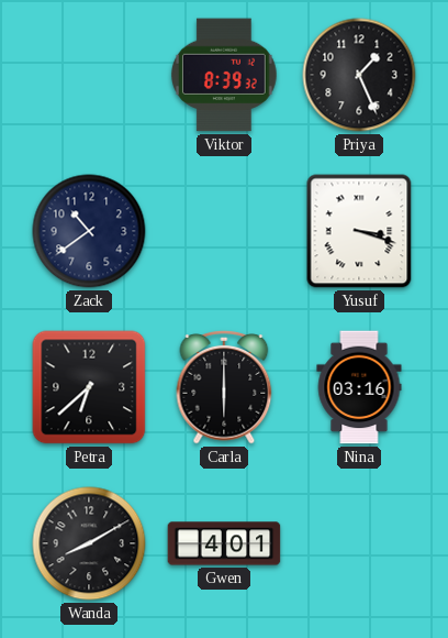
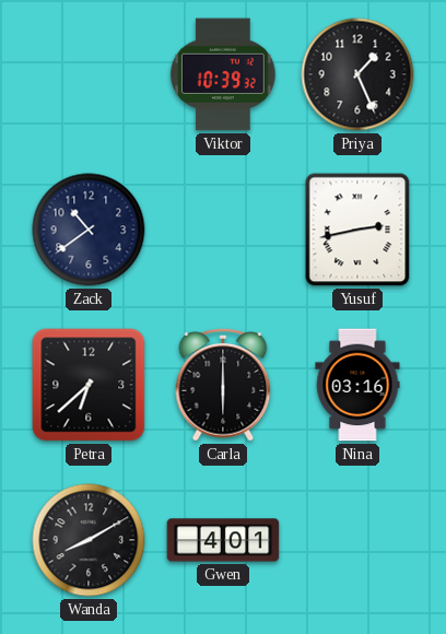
Viktor: 8:39 -> 10:39
Yusuf: 3:18 -> 2:43
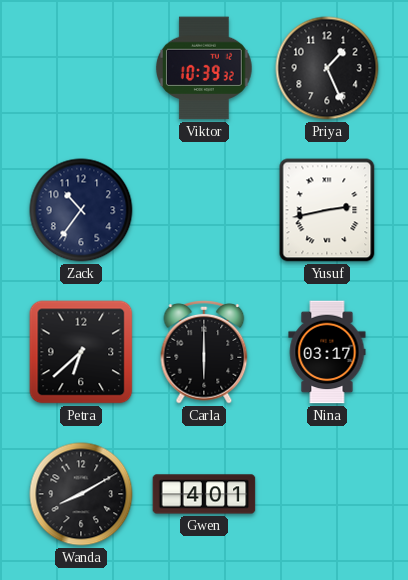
Zack: 10:39 -> 10:36
Nina: 03:16 -> 03:17
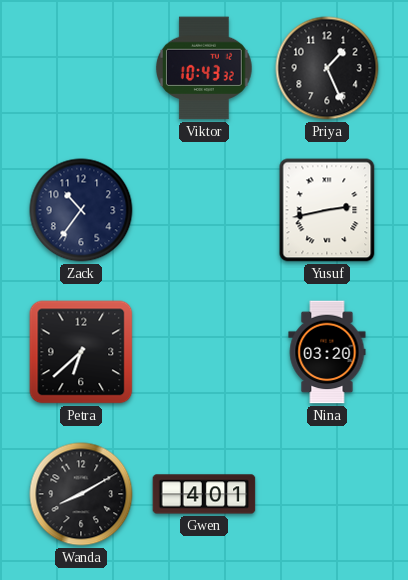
Viktor: 10:39 -> 10:43
Carla: 6:00 -> none
Nina: 03:17 -> 03:20
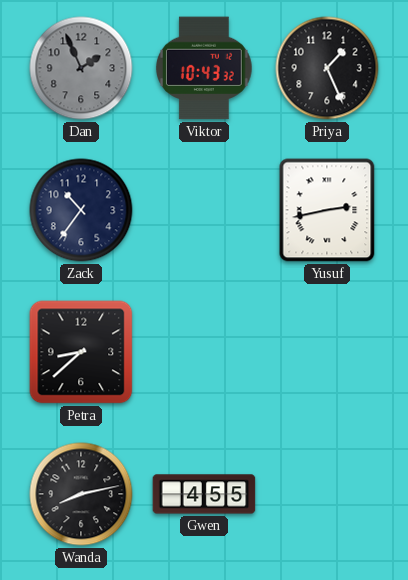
Dan: none -> 1:56
Petra: 6:38 -> 8:38
Nina: 03:20 -> none
Wanda: 8:10 -> 8:13
Gwen: 4:01 -> 4:55
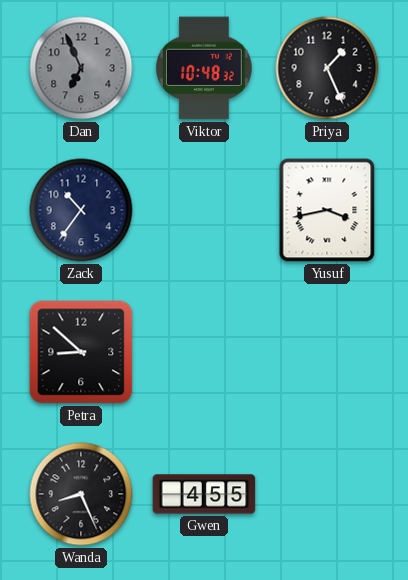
Dan: 1:56 -> 6:56
Viktor: 10:43 -> 10:48
Yusuf: 2:43 -> 3:43
Petra: 8:38 -> 8:52
Wanda: 8:13 -> 8:26
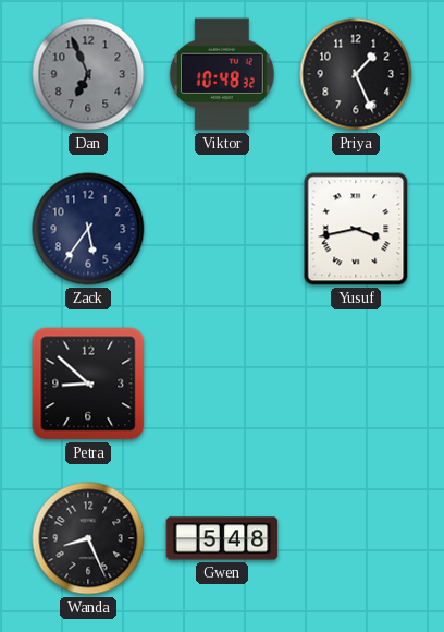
Zack: 10:36 -> 5:36
Gwen: 4:55 -> 5:48
